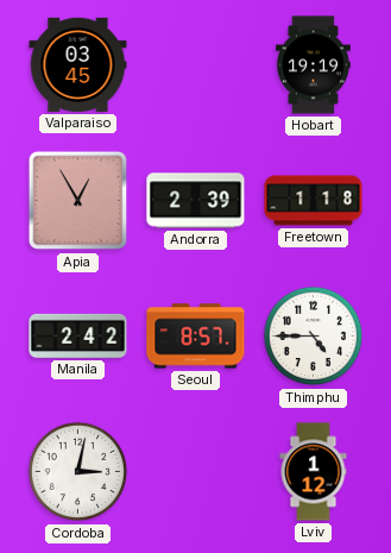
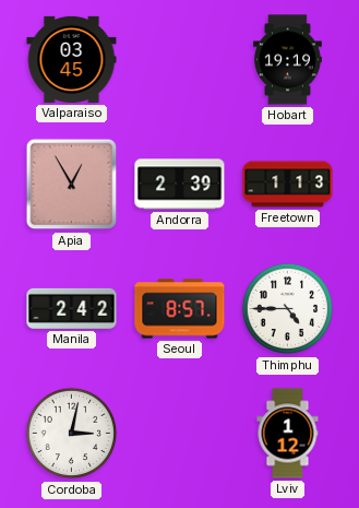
Freetown: 1:18 -> 1:13
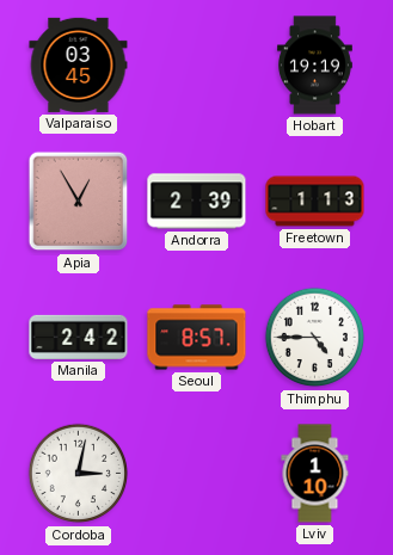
Lviv: 1:12 -> 1:10
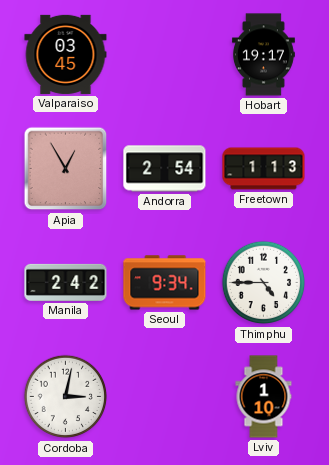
Hobart: 19:19 -> 19:17
Andorra: 2:39 -> 2:54
Seoul: 8:57 -> 9:34
